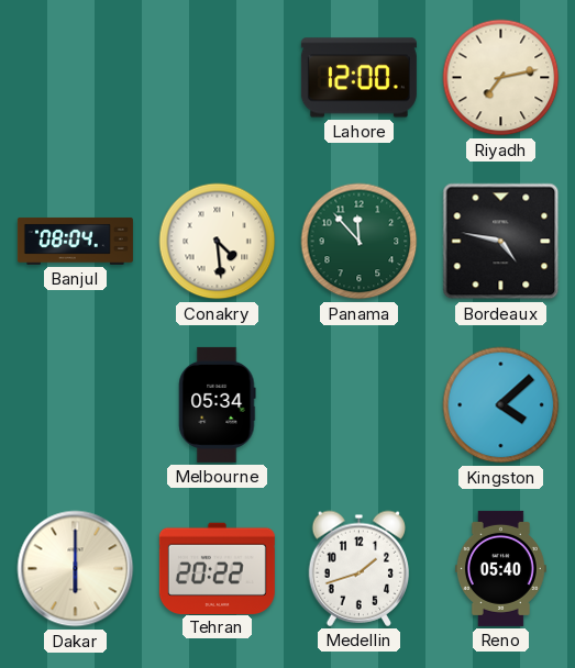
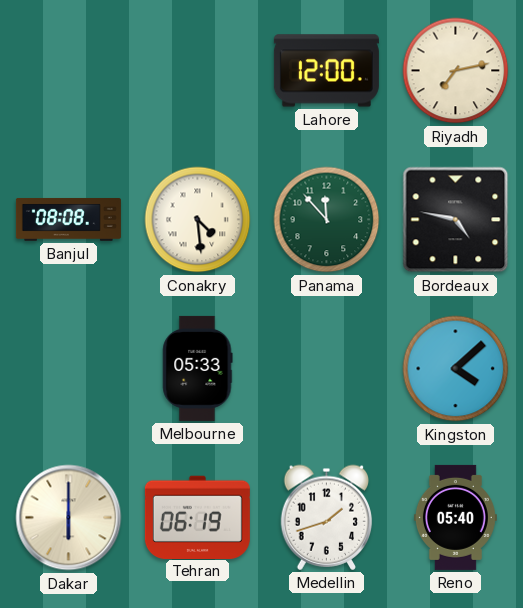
Banjul: 08:04 -> 08:08
Melbourne: 05:34 -> 05:33
Tehran: 20:22 -> 06:19
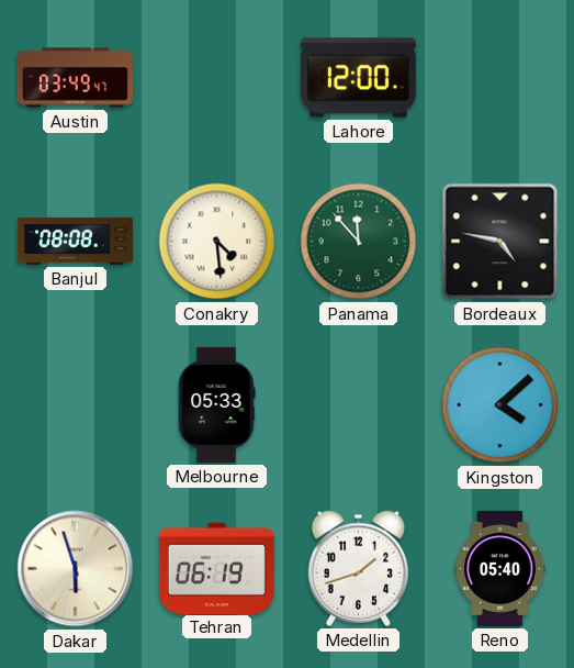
Austin: none -> 03:49
Riyadh: 7:13 -> none
Dakar: 6:00 -> 5:57
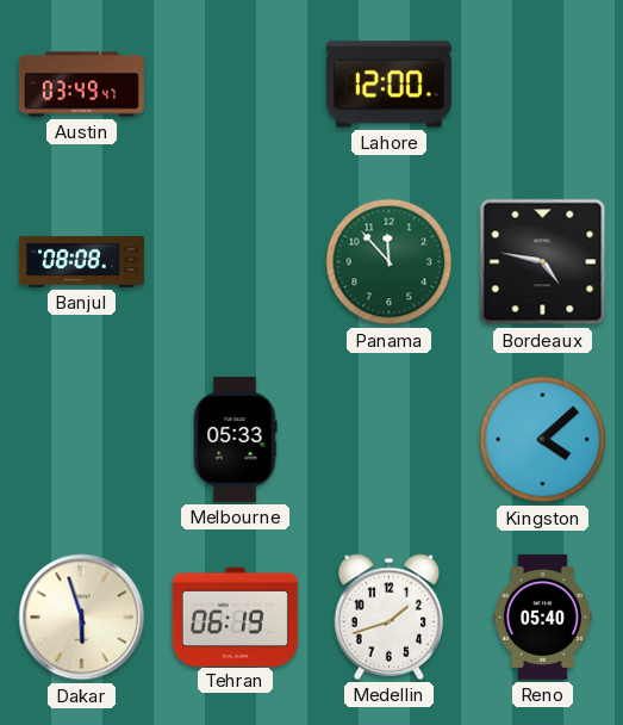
Conakry: 4:29 -> none
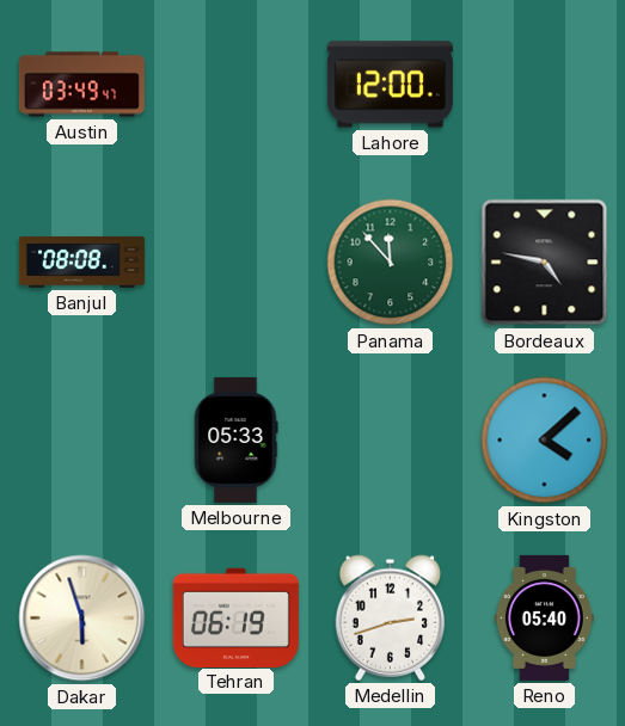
Medellin: 1:42 -> 2:42
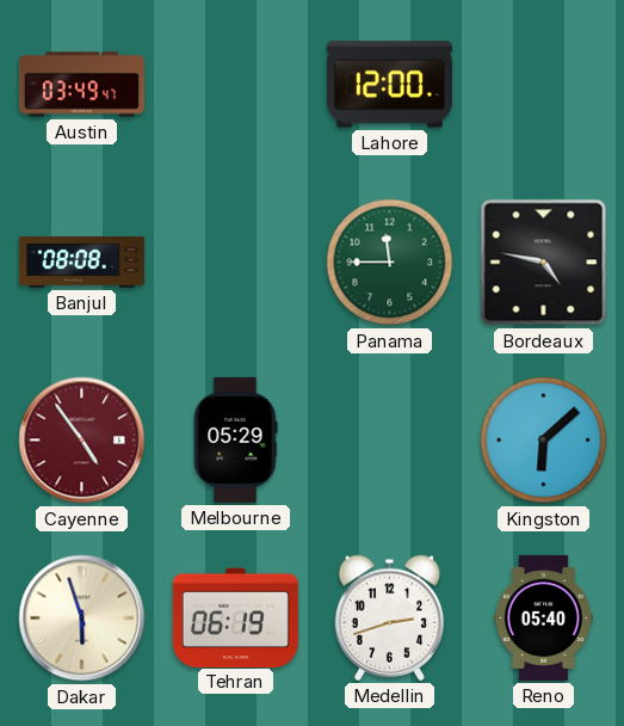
Panama: 11:53 -> 11:45
Cayenne: none -> 4:54
Melbourne: 05:33 -> 05:29
Kingston: 4:08 -> 6:08
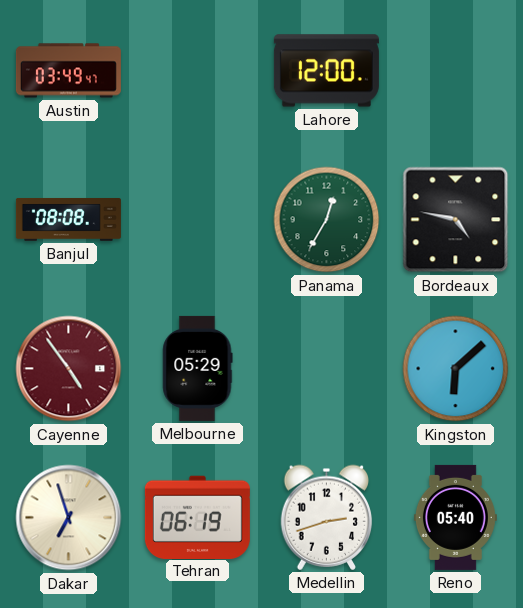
Panama: 11:45 -> 12:35
Dakar: 5:57 -> 6:57
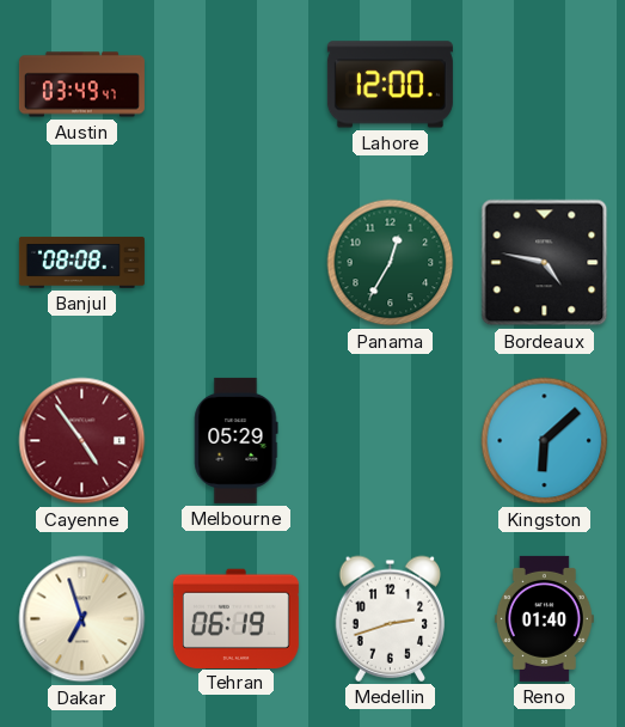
Reno: 05:40 -> 01:40
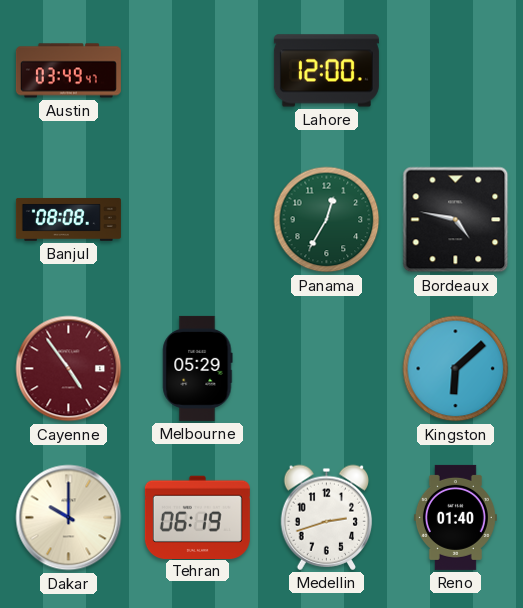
Dakar: 6:57 -> 10:00
